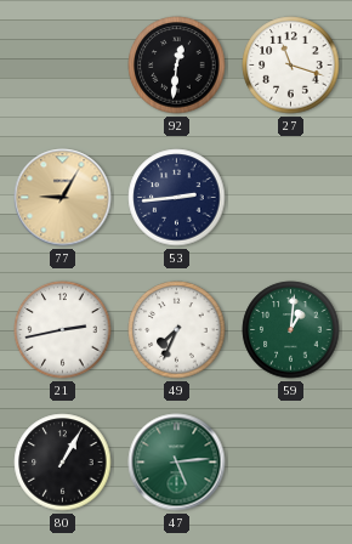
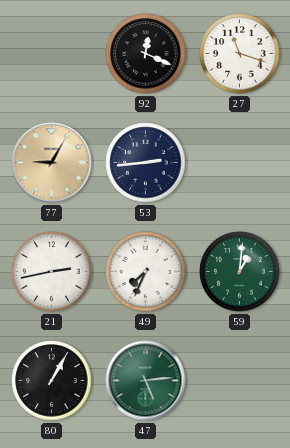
92: 12:31 -> 12:19
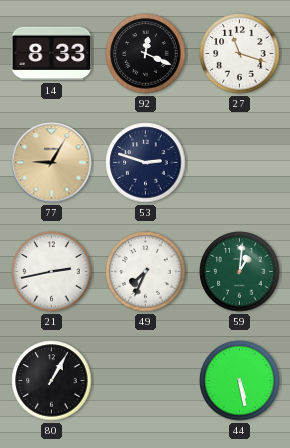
14: none -> 8:33
53: 2:44 -> 2:48
47: 5:14 -> none
44: none -> 5:28
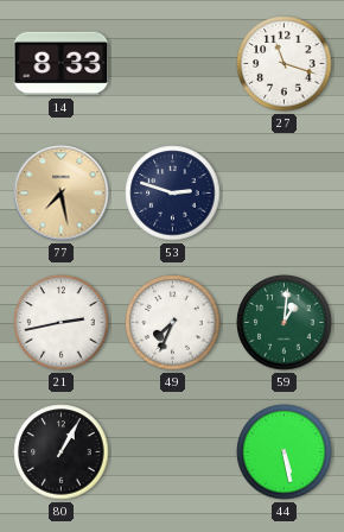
92: 12:19 -> none
77: 9:05 -> 7:28
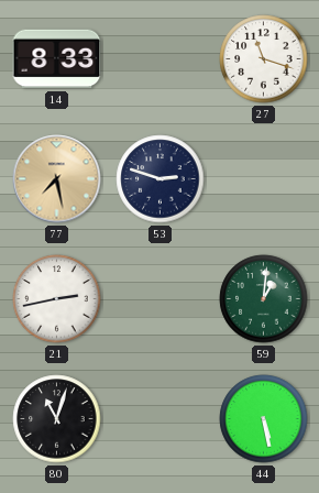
49: 7:34 -> none
80: 1:05 -> 11:03
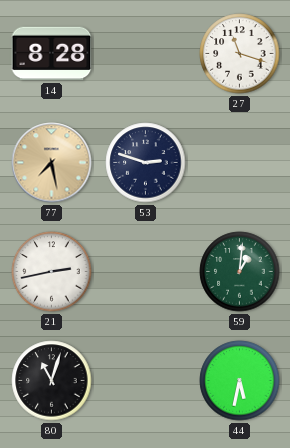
14: 8:33 -> 8:28
44: 5:28 -> 5:32
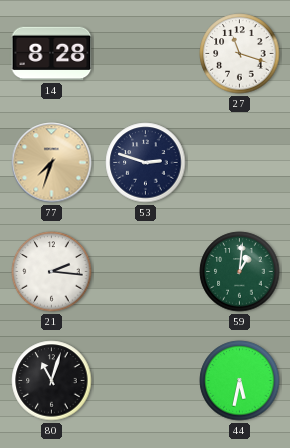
77: 7:28 -> 7:33
21: 2:43 -> 2:16
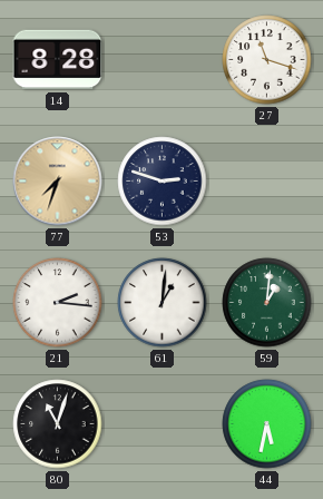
61: none -> 1:01
